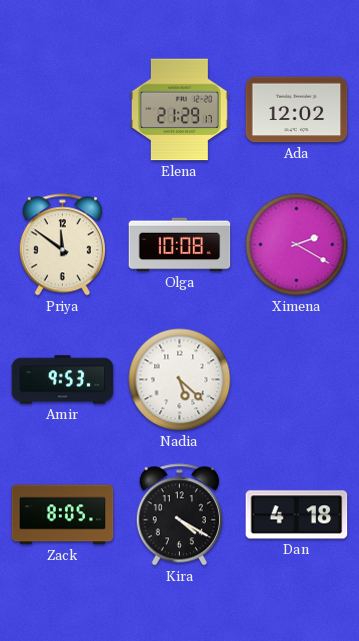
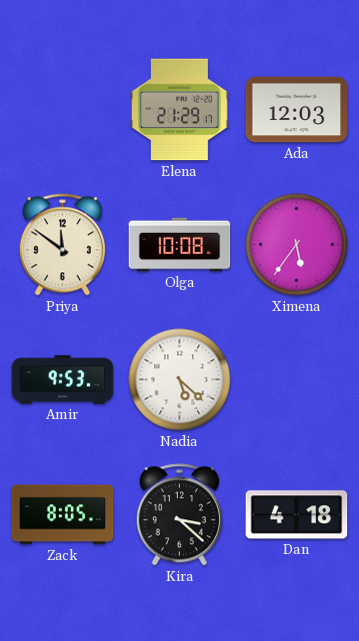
Ada: 12:02 -> 12:03
Ximena: 2:20 -> 5:36
Kira: 4:20 -> 3:22
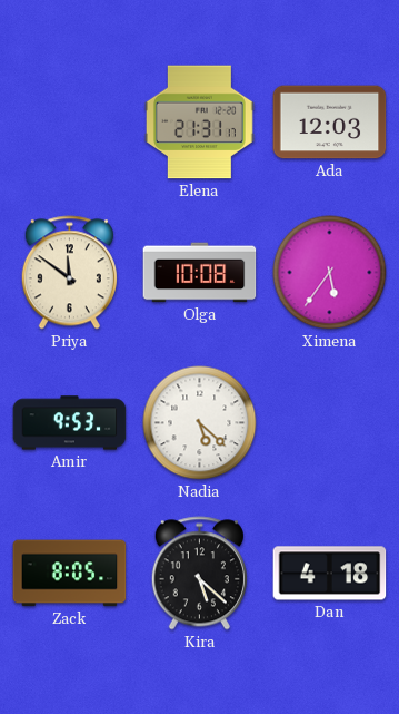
Elena: 21:29 -> 21:31
Kira: 3:22 -> 5:22
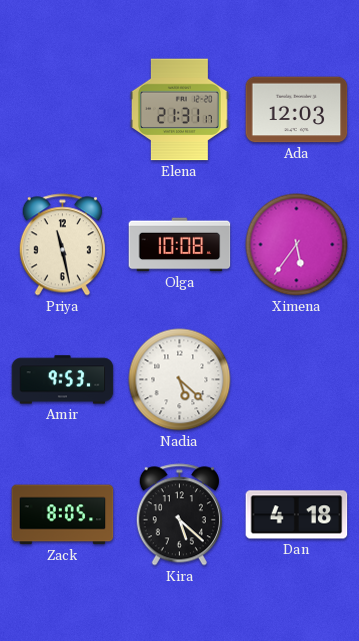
Priya: 11:51 -> 11:28
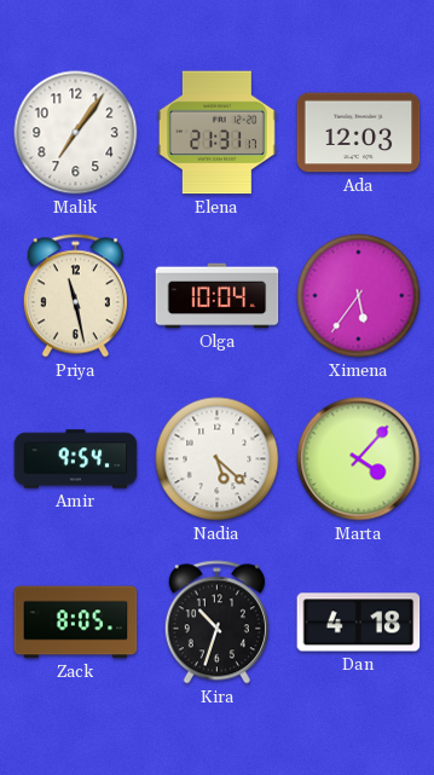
Malik: none -> 7:06
Olga: 10:08 -> 10:04
Amir: 9:53 -> 9:54
Marta: none -> 4:07
Kira: 5:22 -> 10:33
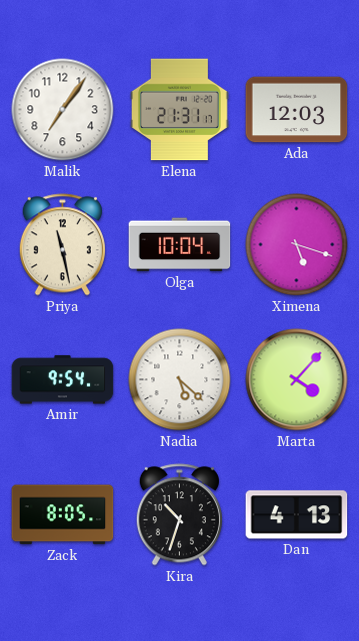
Ximena: 5:36 -> 5:18
Dan: 4:18 -> 4:13
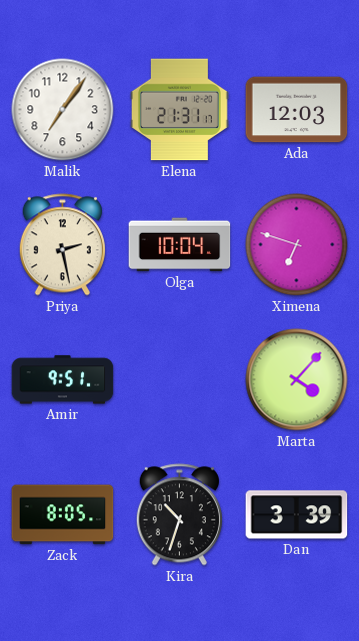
Priya: 11:28 -> 2:28
Ximena: 5:18 -> 6:48
Amir: 9:54 -> 9:51
Nadia: 5:22 -> none
Dan: 4:13 -> 3:39
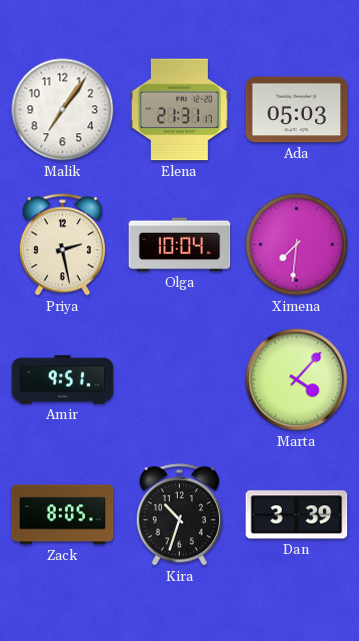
Ada: 12:03 -> 05:03
Ximena: 6:48 -> 7:31
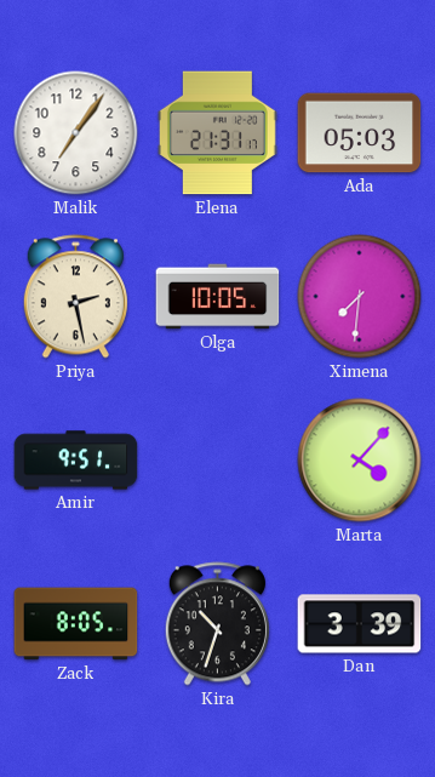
Olga: 10:04 -> 10:05
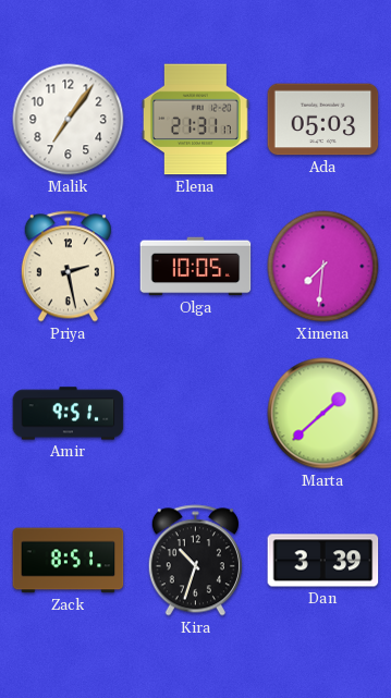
Marta: 4:07 -> 1:38
Zack: 8:05 -> 8:51
